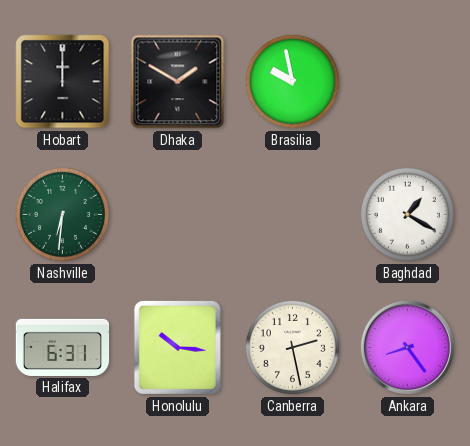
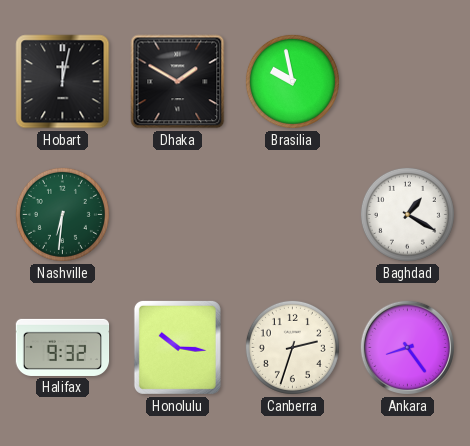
Hobart: 12:00 -> 12:02
Halifax: 6:31 -> 9:32
Canberra: 2:28 -> 2:33
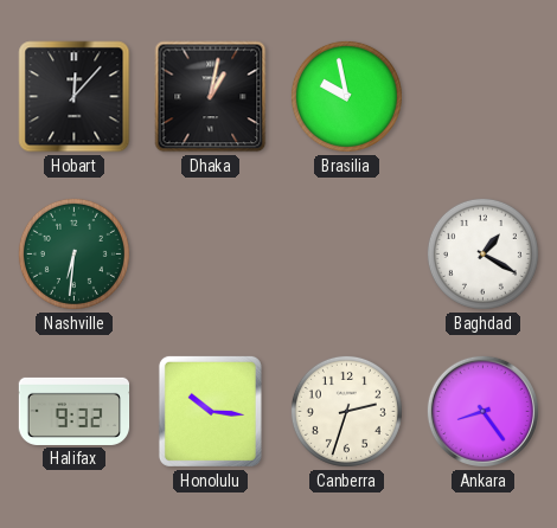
Hobart: 12:02 -> 12:07
Dhaka: 1:50 -> 1:02
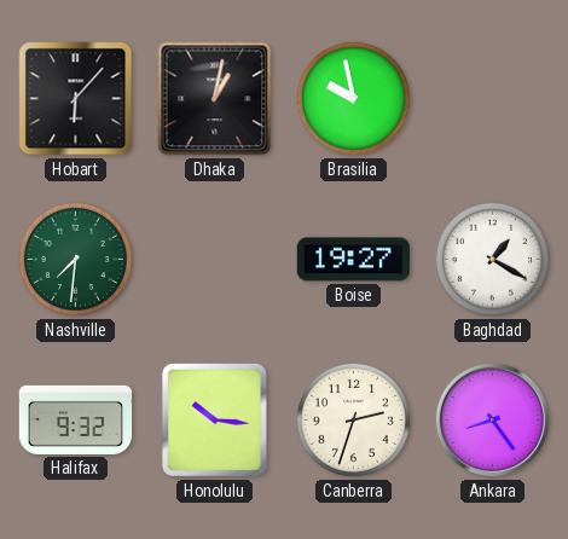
Hobart: 12:07 -> 6:07
Nashville: 6:31 -> 7:31
Boise: none -> 19:27
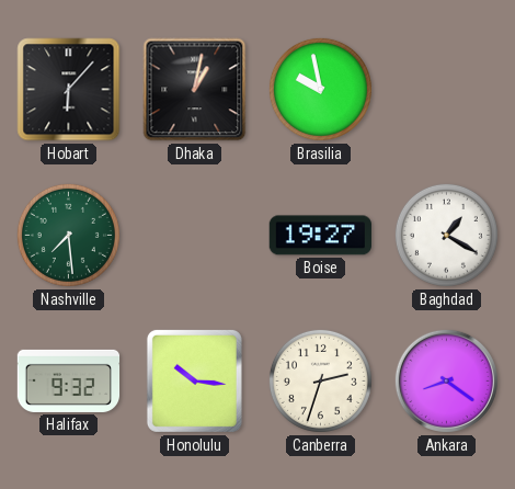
Nashville: 7:31 -> 7:29
Ankara: 8:24 -> 8:21
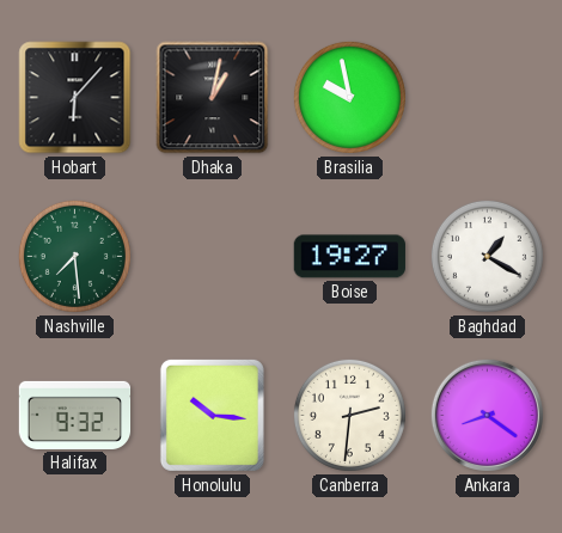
Canberra: 2:33 -> 2:31
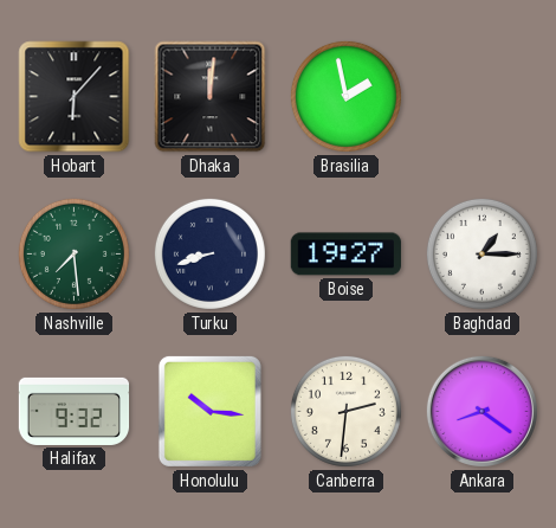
Dhaka: 1:02 -> 12:01
Brasilia: 9:58 -> 1:58
Turku: none -> 8:42
Baghdad: 1:20 -> 1:15
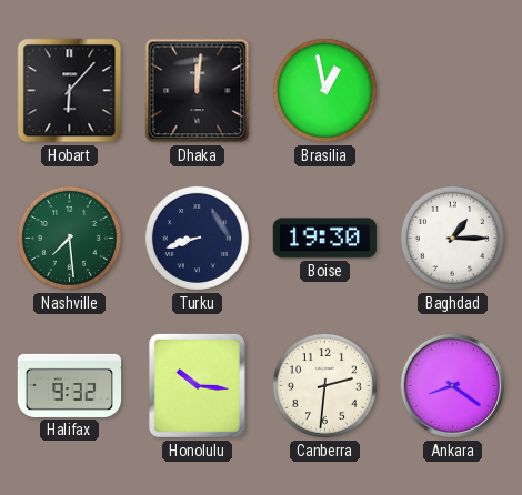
Brasilia: 1:58 -> 12:58
Boise: 19:27 -> 19:30
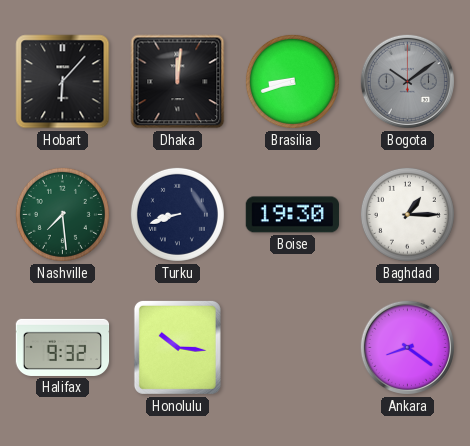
Brasilia: 12:58 -> 8:42
Bogota: none -> 10:09
Canberra: 2:31 -> none
